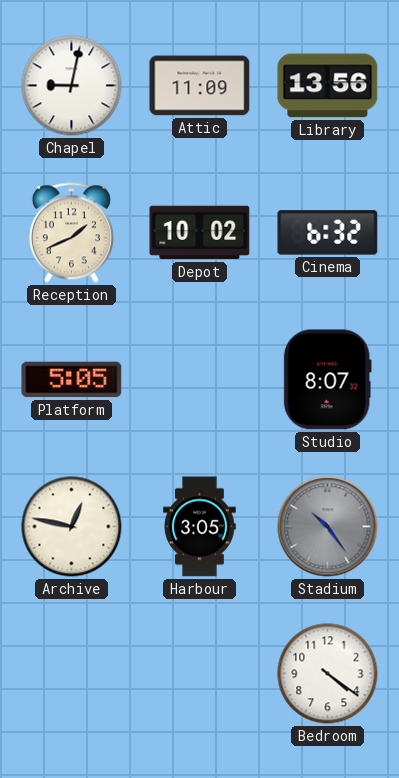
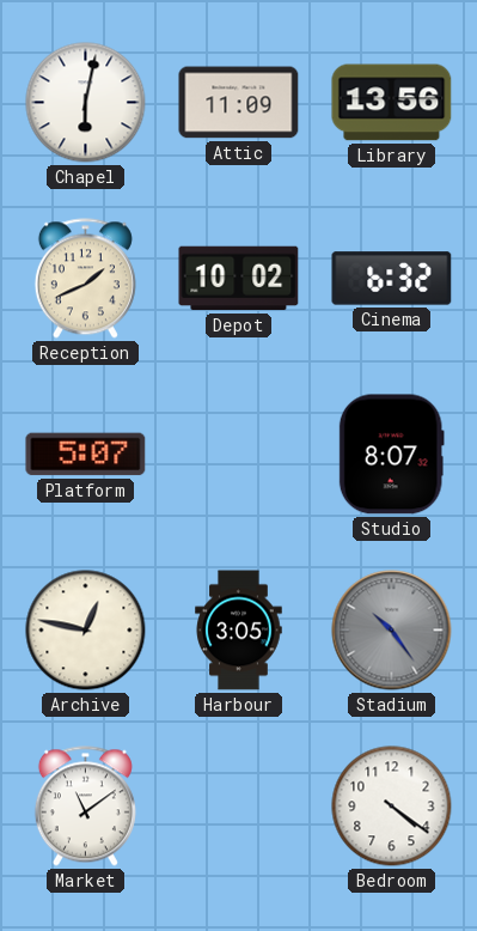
Chapel: 9:02 -> 6:02
Platform: 5:05 -> 5:07
Market: none -> 11:09
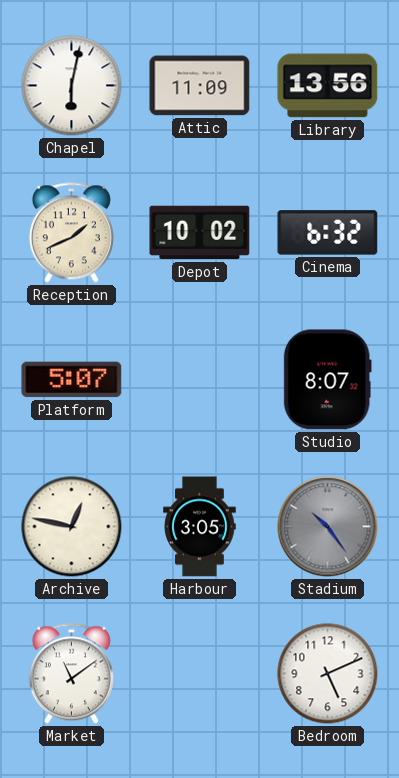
Bedroom: 4:21 -> 5:11
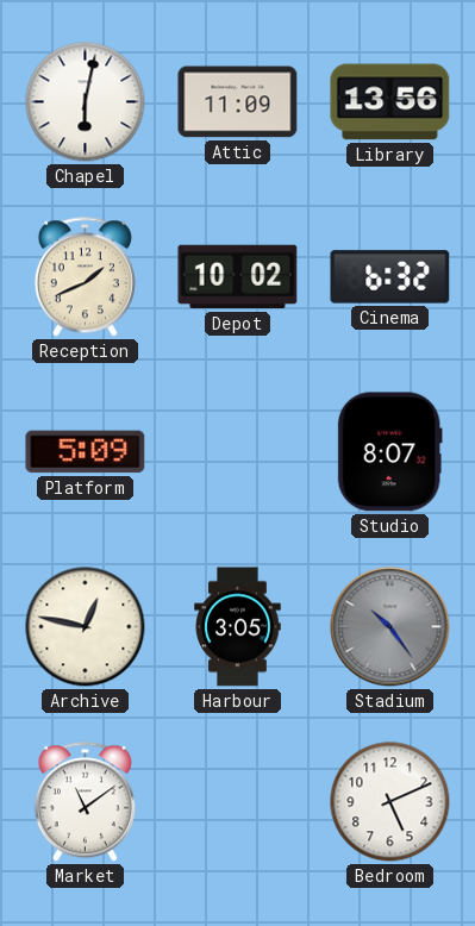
Platform: 5:07 -> 5:09
